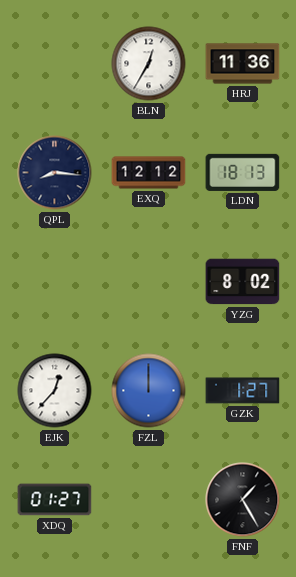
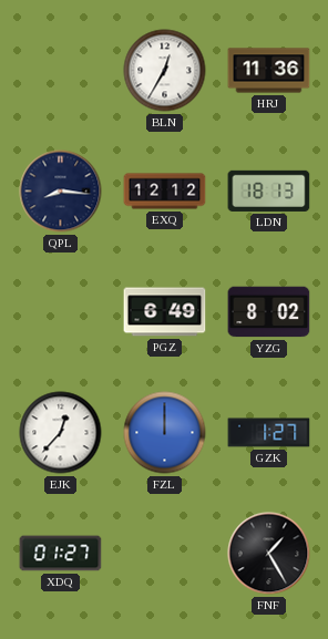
PGZ: none -> 6:49
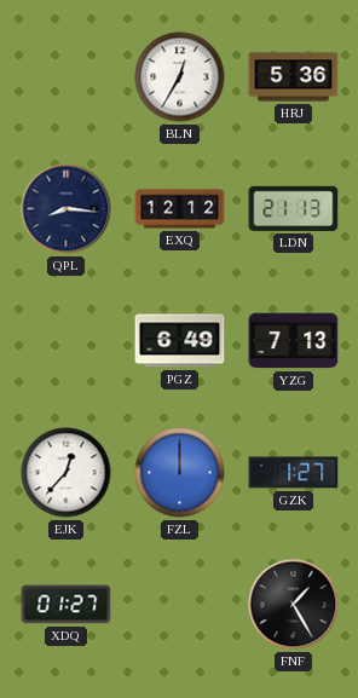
HRJ: 11:36 -> 5:36
LDN: 18:13 -> 21:13
YZG: 8:02 -> 7:13
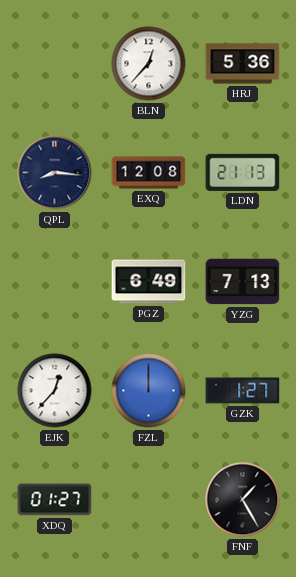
BLN: 12:35 -> 12:37
EXQ: 12:12 -> 12:08
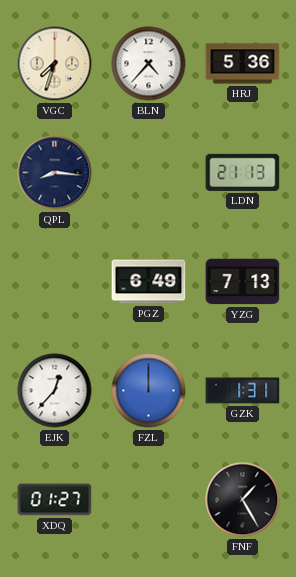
VGC: none -> 7:33
BLN: 12:37 -> 4:37
EXQ: 12:08 -> none
GZK: 1:27 -> 1:31
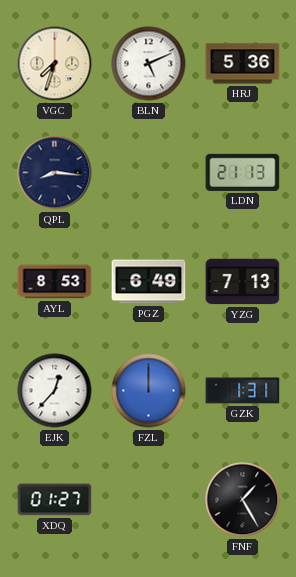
BLN: 4:37 -> 5:11
AYL: none -> 8:53
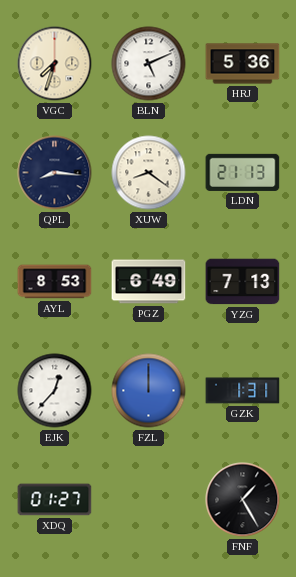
XUW: none -> 8:21
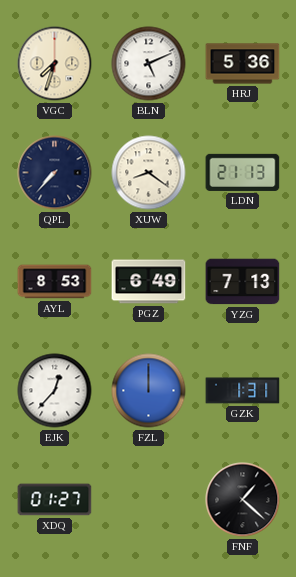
QPL: 8:16 -> 7:37
FNF: 1:25 -> 1:22
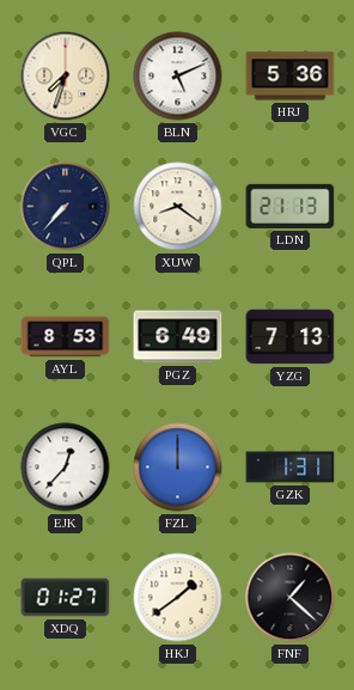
HKJ: none -> 1:39
